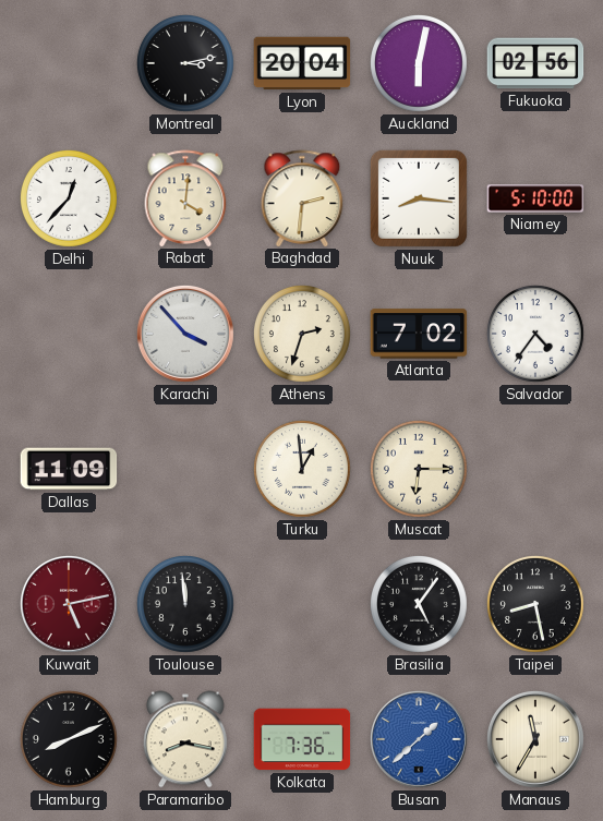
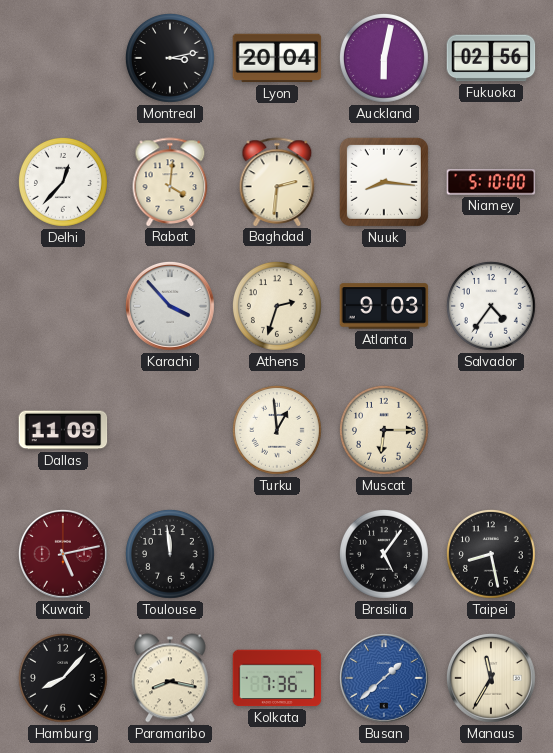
Atlanta: 7:02 -> 9:03
Hamburg: 8:11 -> 8:07
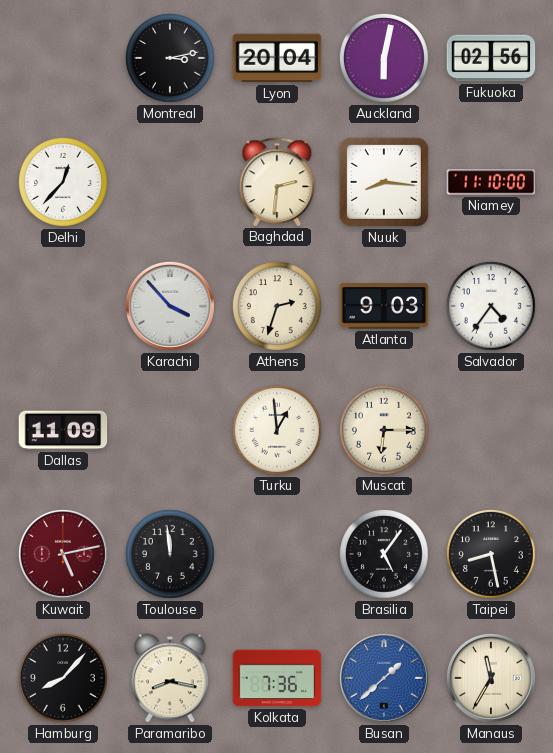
Rabat: 4:01 -> none
Niamey: 5:10 -> 11:10
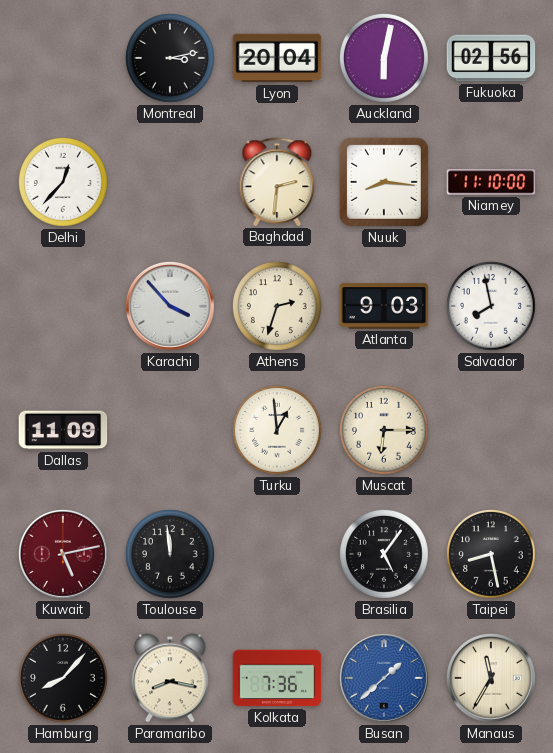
Salvador: 4:36 -> 7:58
